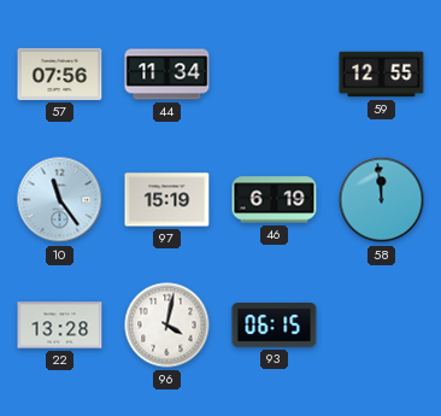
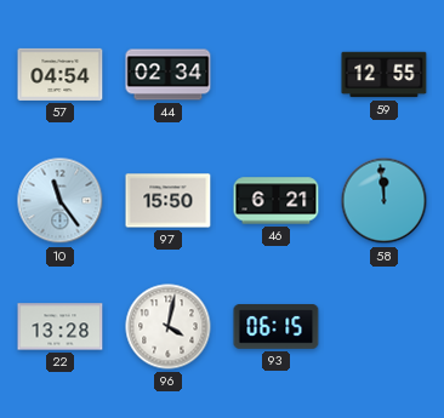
57: 07:56 -> 04:54
44: 11:34 -> 02:34
97: 15:19 -> 15:50
46: 6:19 -> 6:21
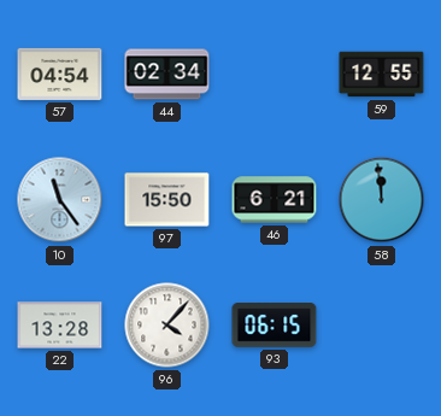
96: 4:02 -> 4:07
